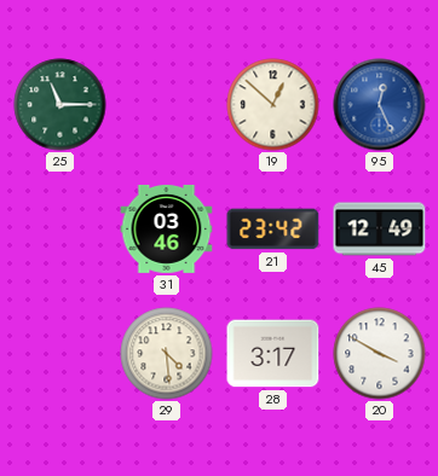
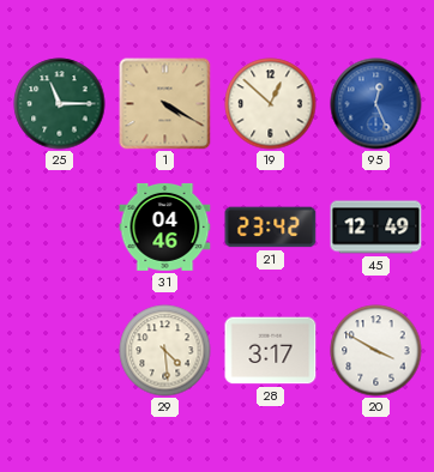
1: none -> 4:20
31: 03:46 -> 04:46
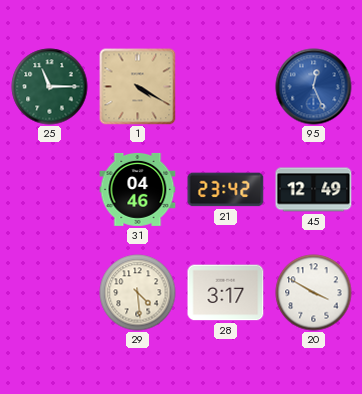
19: 12:52 -> none
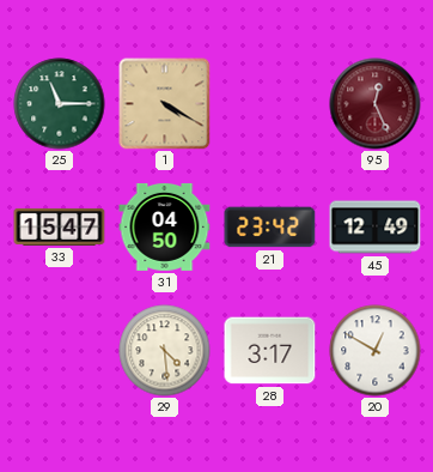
95 dial: blue -> burgundy
33: none -> 15:47
31: 04:46 -> 04:50
20: 3:50 -> 12:50
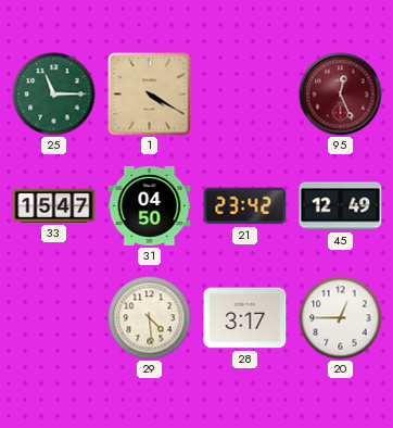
20: 12:50 -> 12:45
